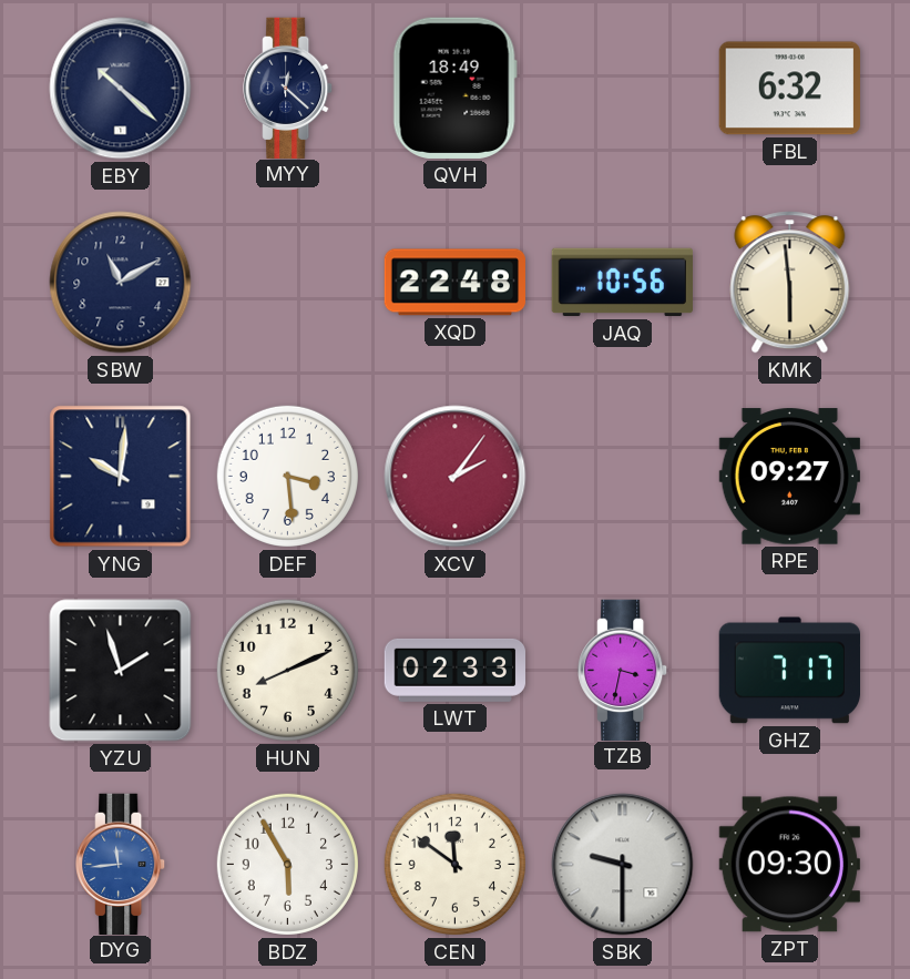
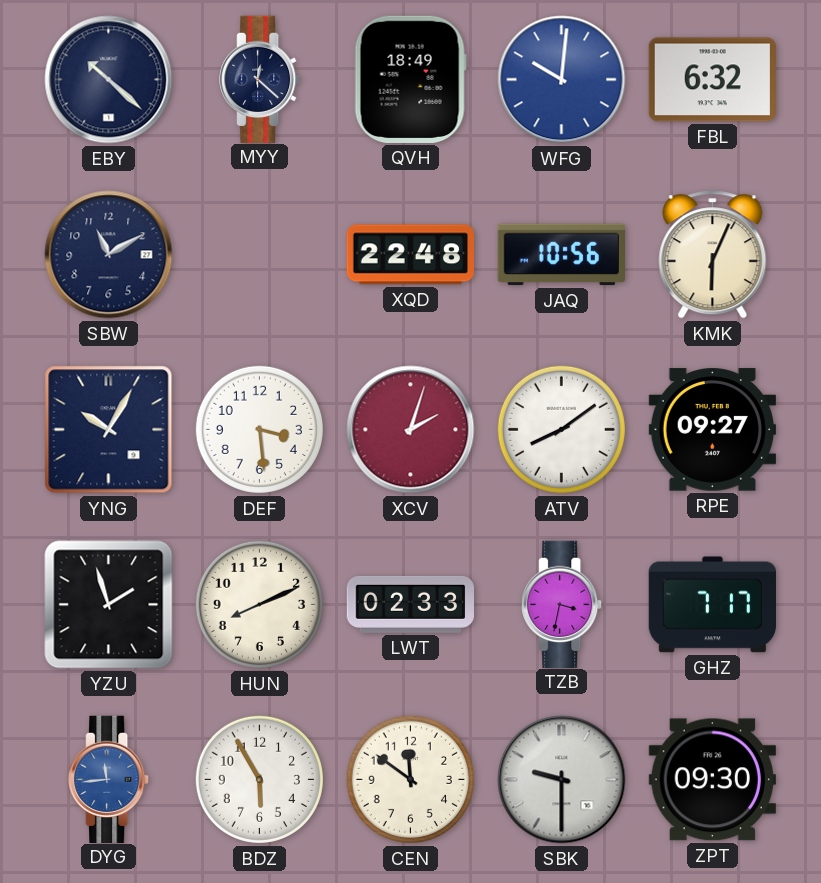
WFG: none -> 10:01
KMK: 5:59 -> 6:04
YNG: 10:01 -> 10:05
XCV: 2:06 -> 2:03
ATV: none -> 8:09
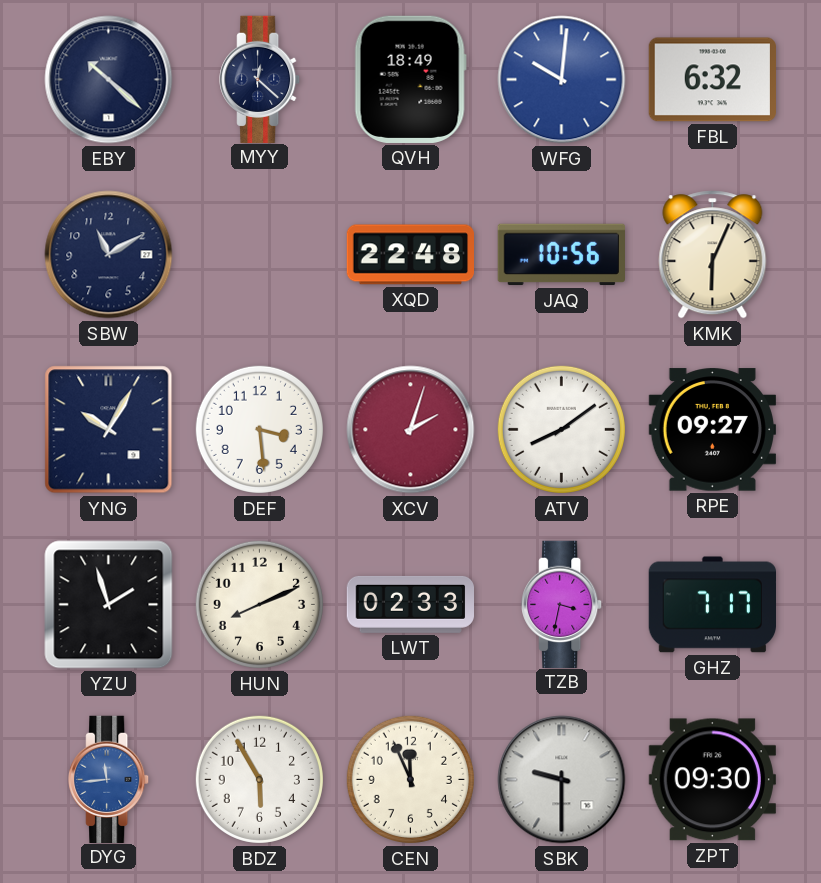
CEN: 11:51 -> 11:56
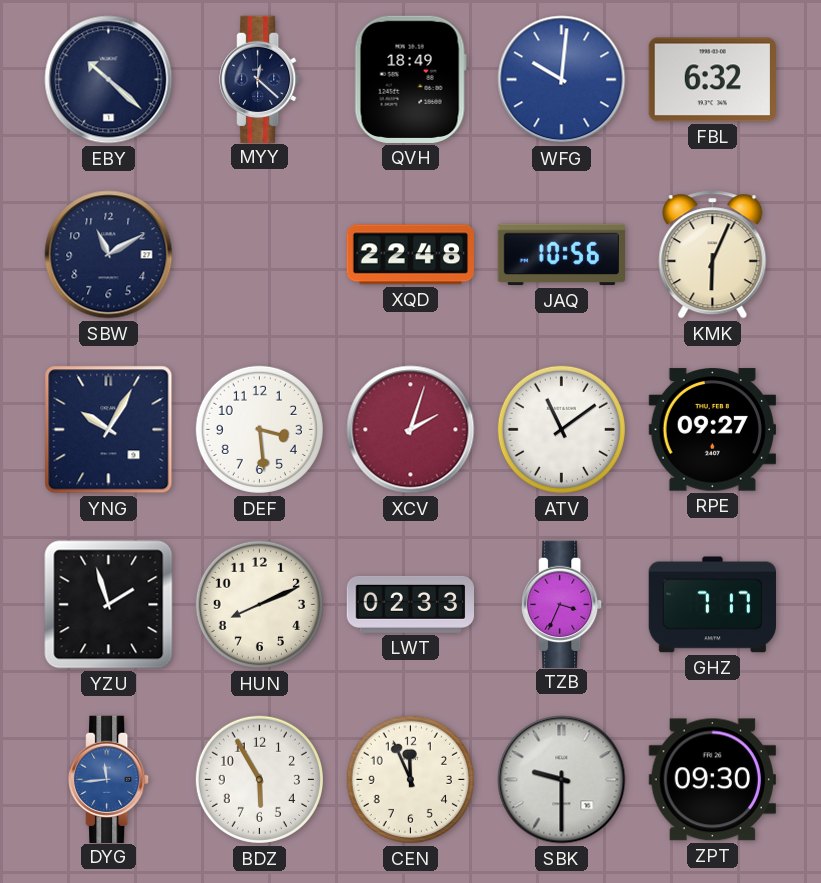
ATV: 8:09 -> 11:09
TZB: 3:32 -> 3:34
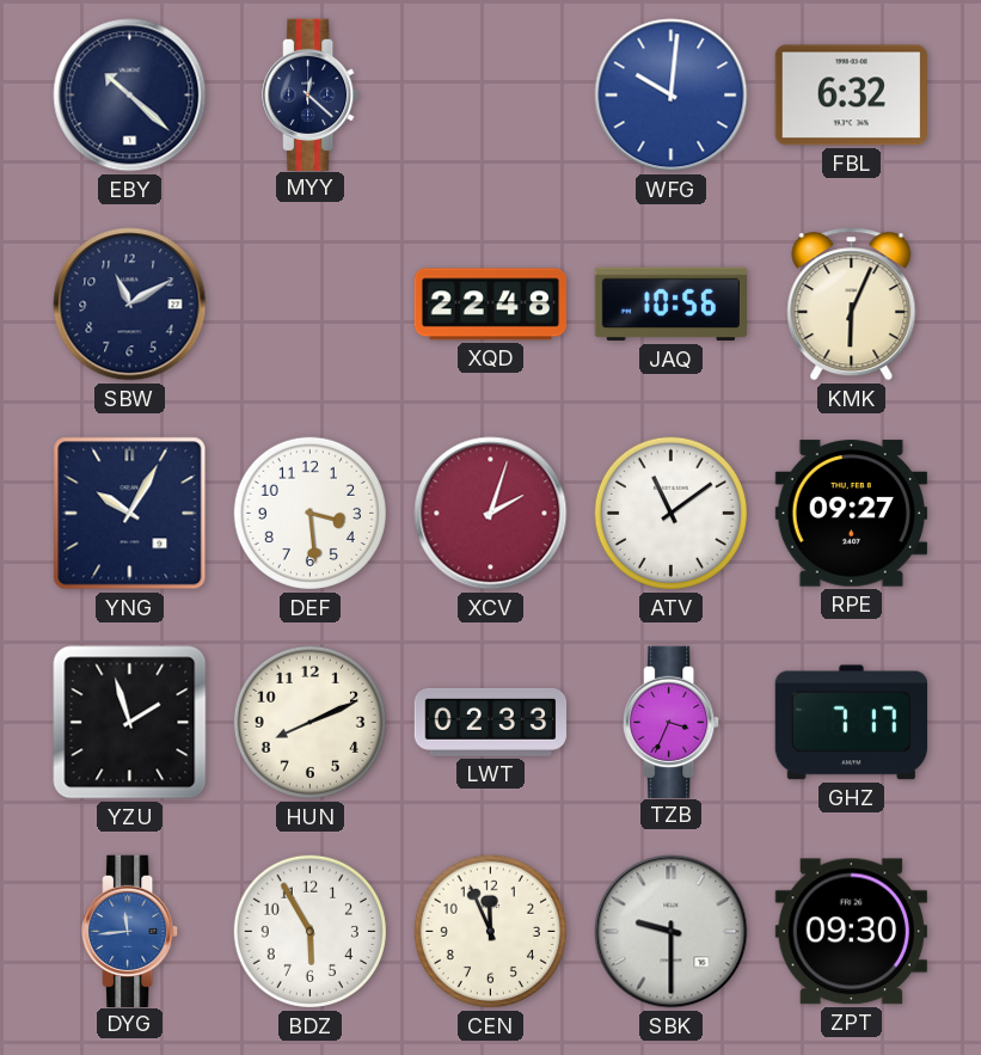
QVH: 18:49 -> none
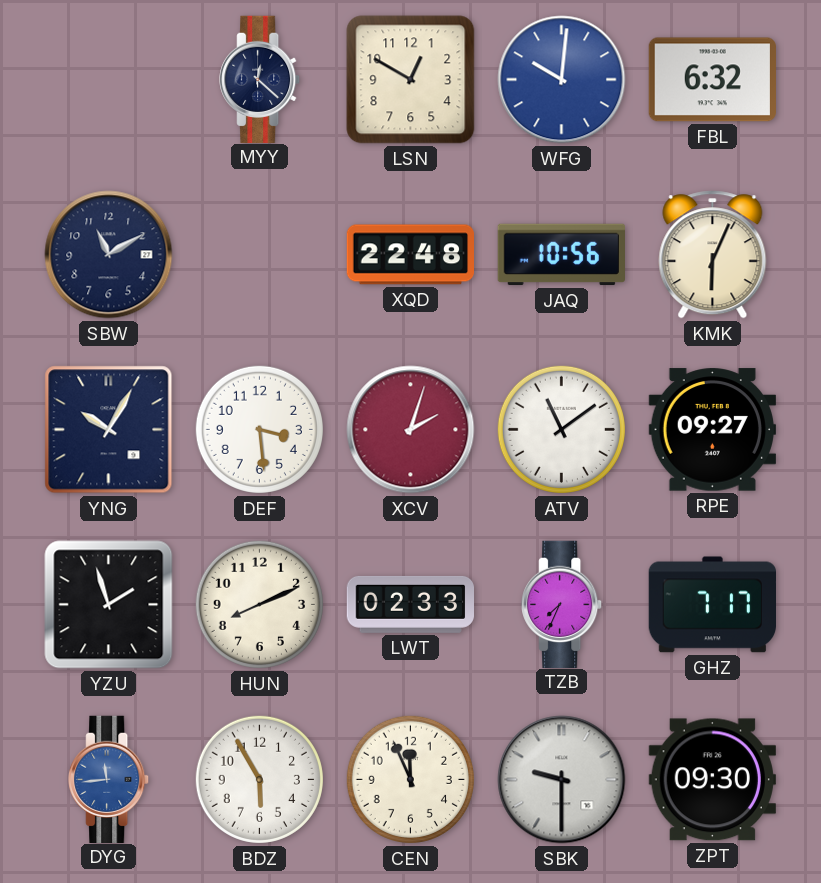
EBY: 10:22 -> none
LSN: none -> 12:50
TZB: 3:34 -> 7:34
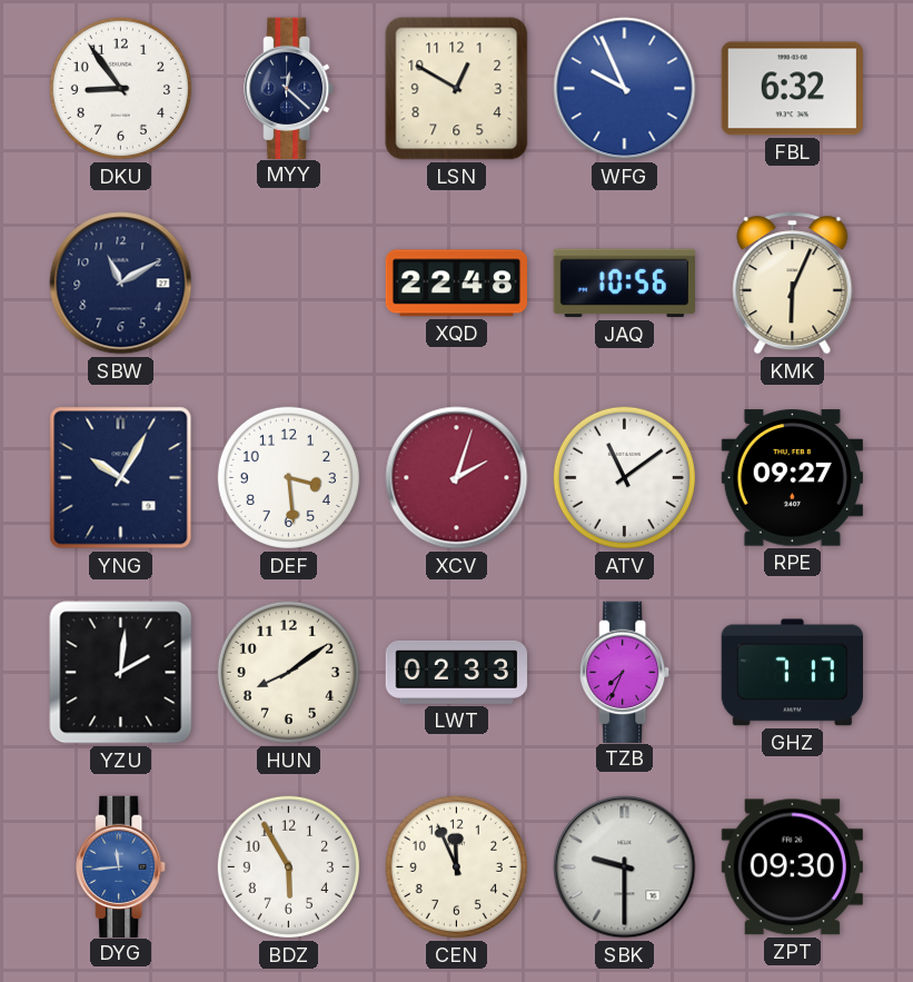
DKU: none -> 8:54
WFG: 10:01 -> 9:56
YZU: 1:57 -> 2:01
HUN: 8:11 -> 8:09
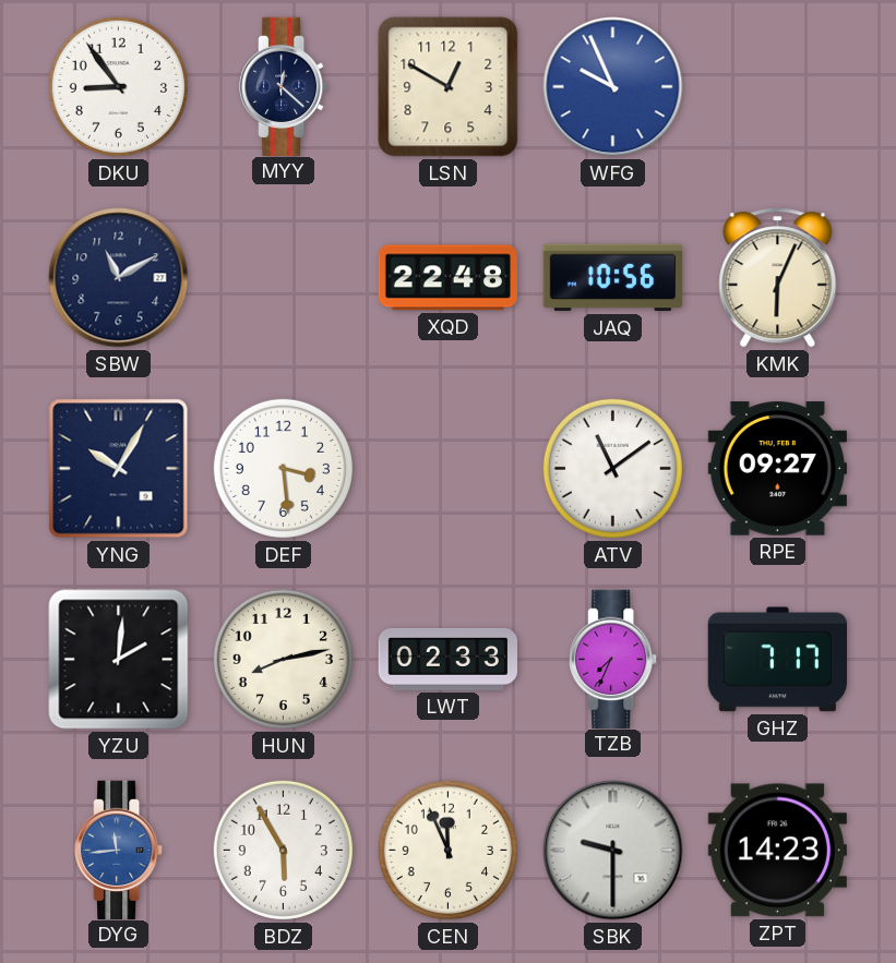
FBL: 6:32 -> none
XCV: 2:03 -> none
HUN: 8:09 -> 8:13
ZPT: 09:30 -> 14:23
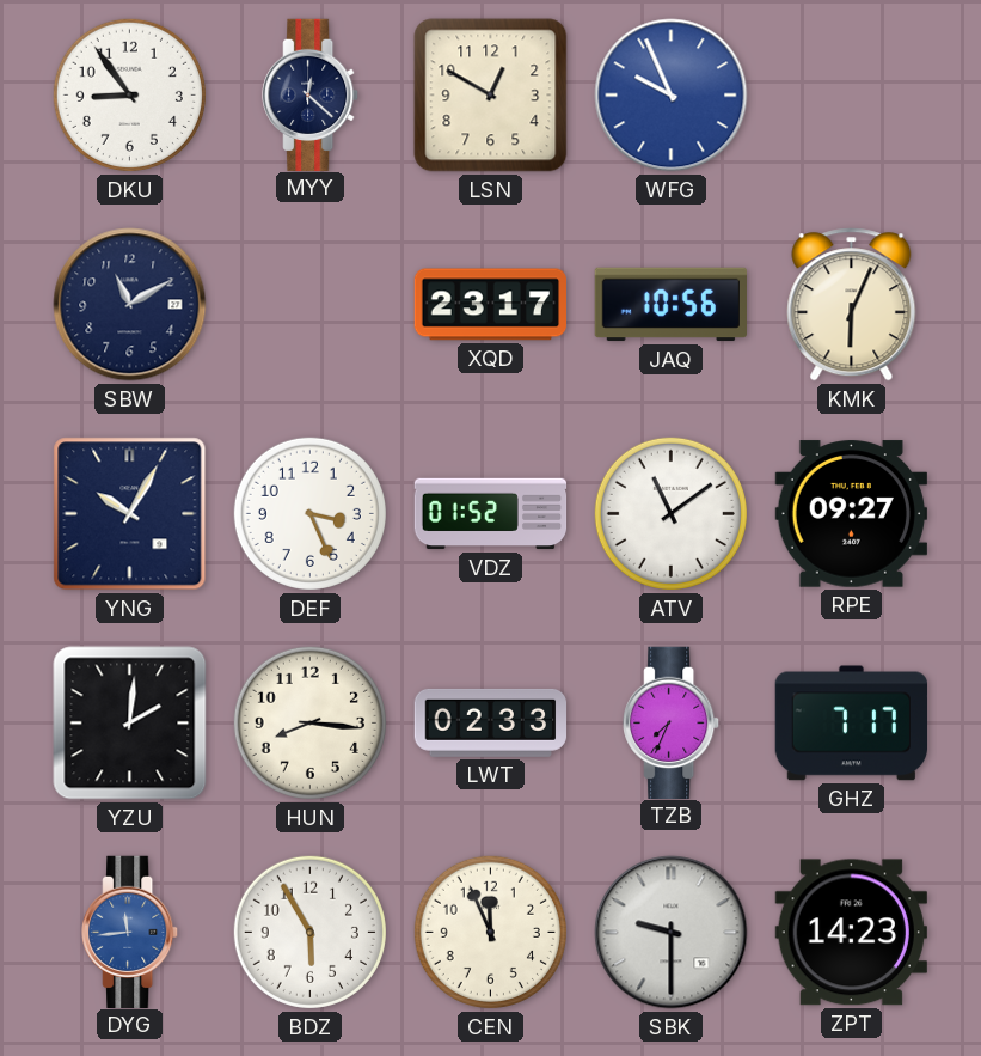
XQD: 22:48 -> 23:17
DEF: 3:29 -> 3:26
VDZ: none -> 01:52
HUN: 8:13 -> 8:16
